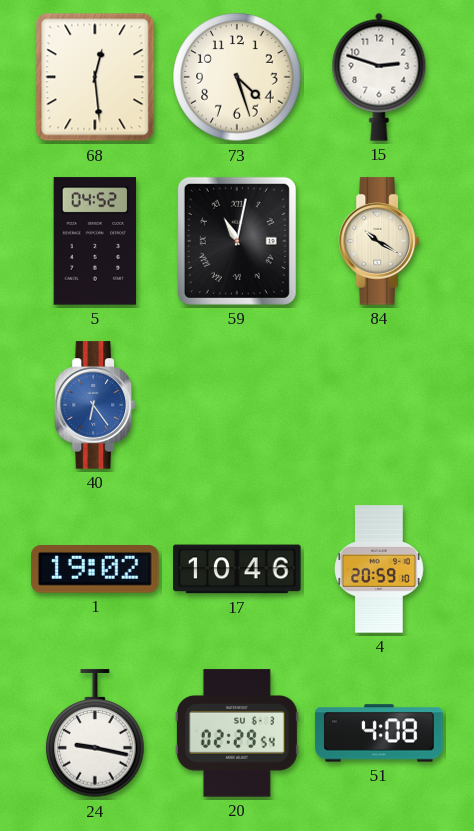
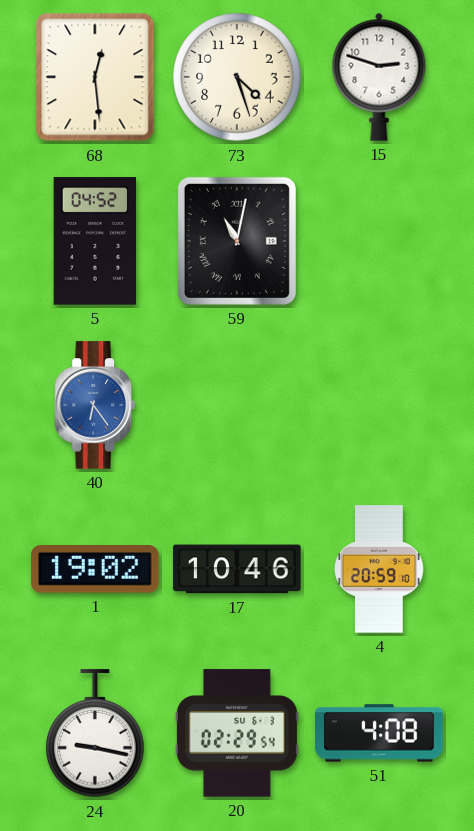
84: 10:20 -> none
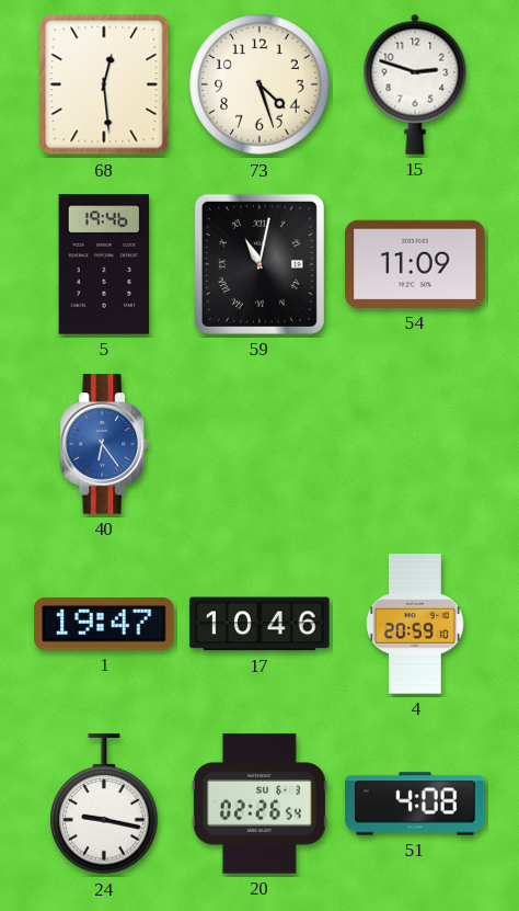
5: 04:52 -> 19:46
54: none -> 11:09
1: 19:02 -> 19:47
20: 02:29 -> 02:26
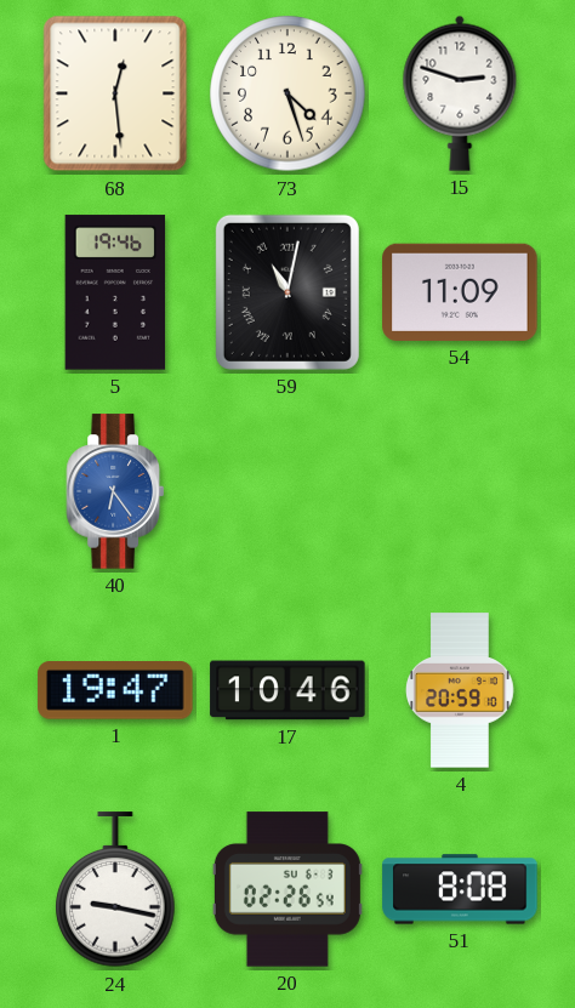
51: 4:08 -> 8:08
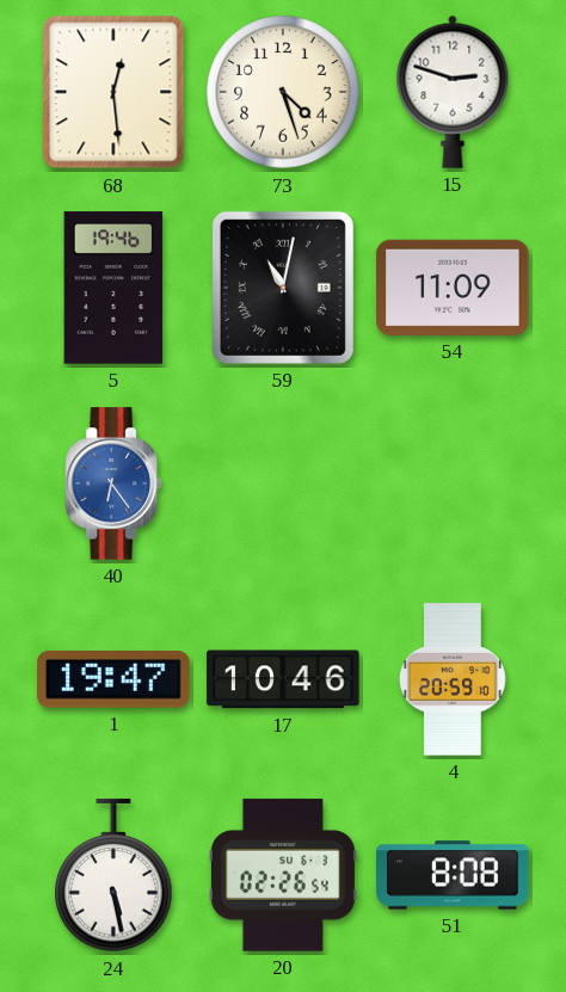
24: 9:17 -> 5:28
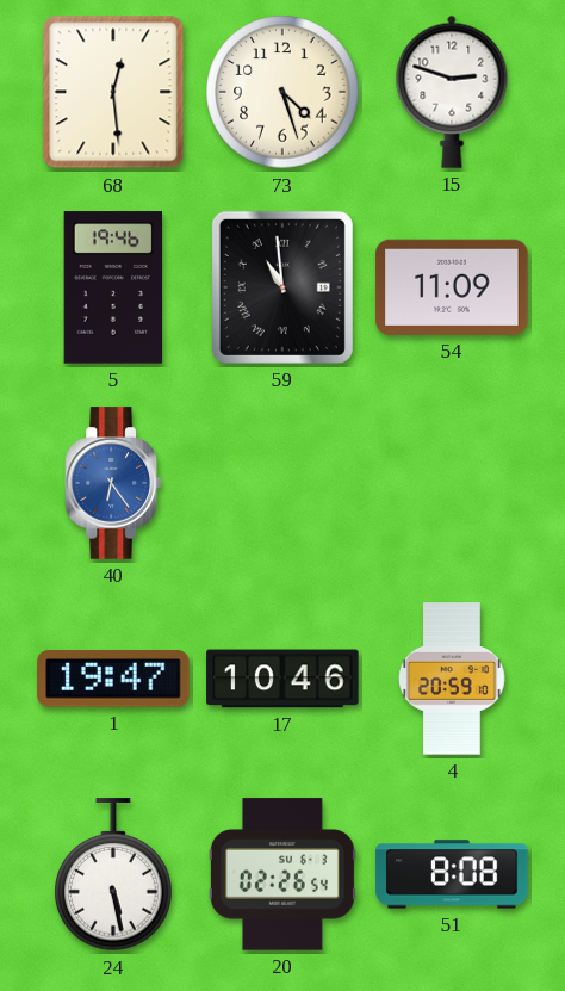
59: 11:02 -> 10:59
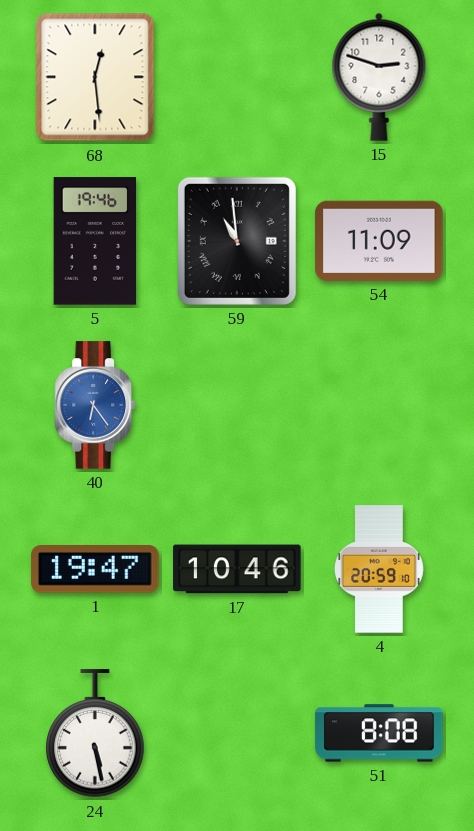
73: 4:27 -> none
20: 02:26 -> none
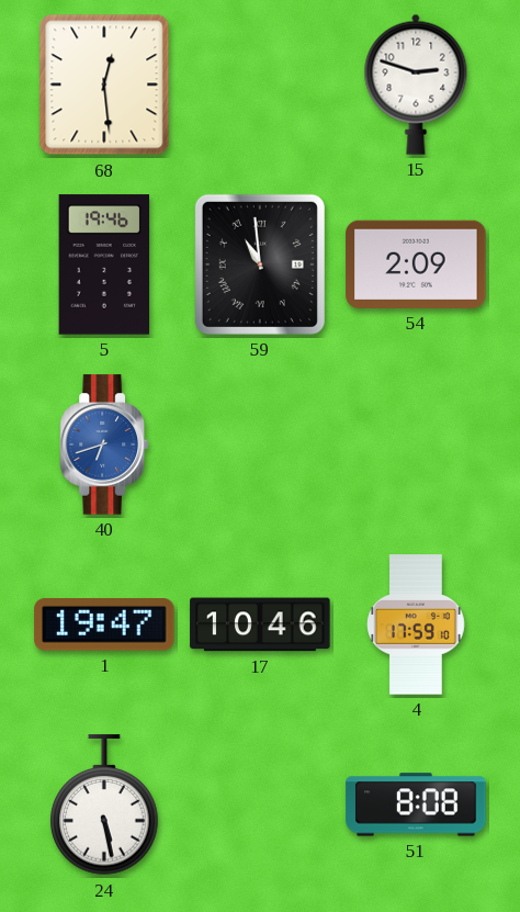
54: 11:09 -> 2:09
40: 6:24 -> 6:42
4: 20:59 -> 17:59
